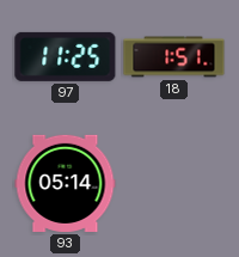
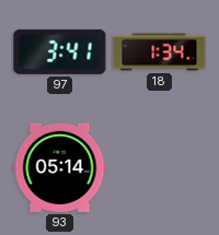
97: 11:25 -> 3:41
18: 1:51 -> 1:34
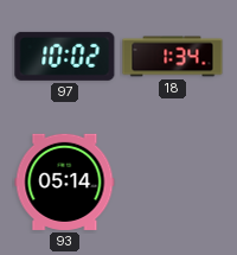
97: 3:41 -> 10:02
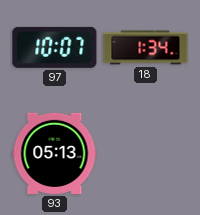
97: 10:02 -> 10:07
93: 05:14 -> 05:13
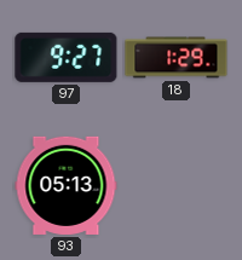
97: 10:07 -> 9:27
18: 1:34 -> 1:29
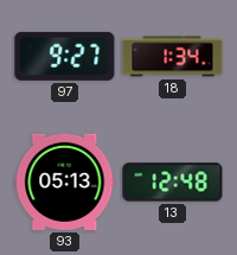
18: 1:29 -> 1:34
13: none -> 12:48
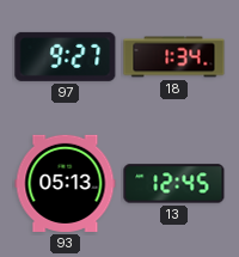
13: 12:48 -> 12:45
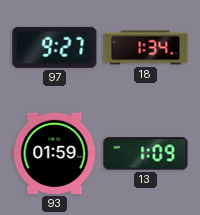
93: 05:13 -> 01:59
13: 12:45 -> 1:09
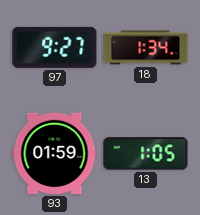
13: 1:09 -> 1:05
